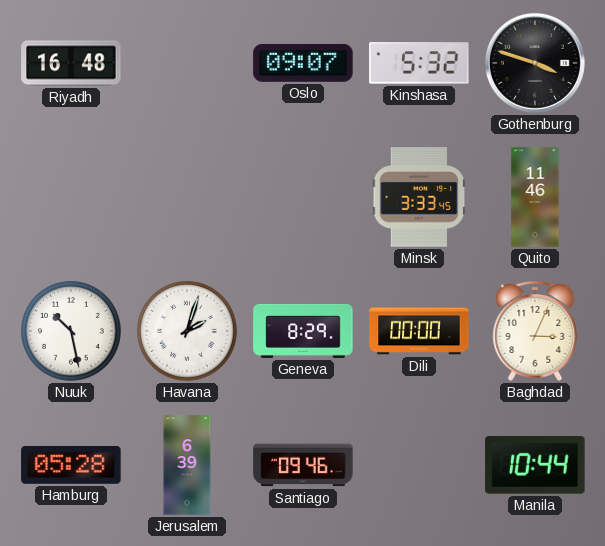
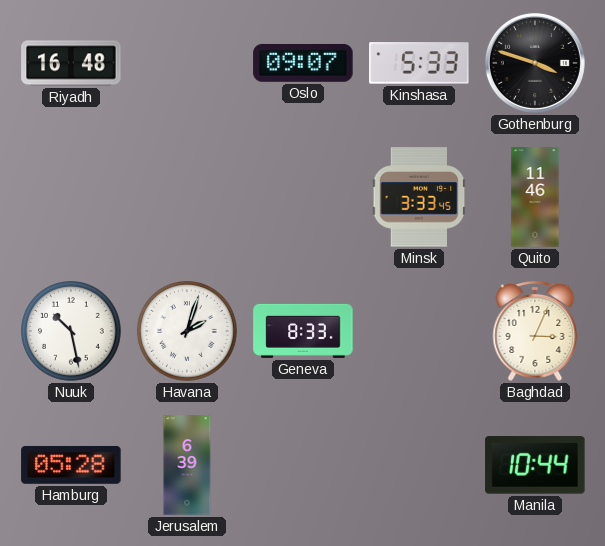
Kinshasa: 5:32 -> 5:33
Geneva: 8:29 -> 8:33
Dili: 00:00 -> none
Santiago: 09:46 -> none
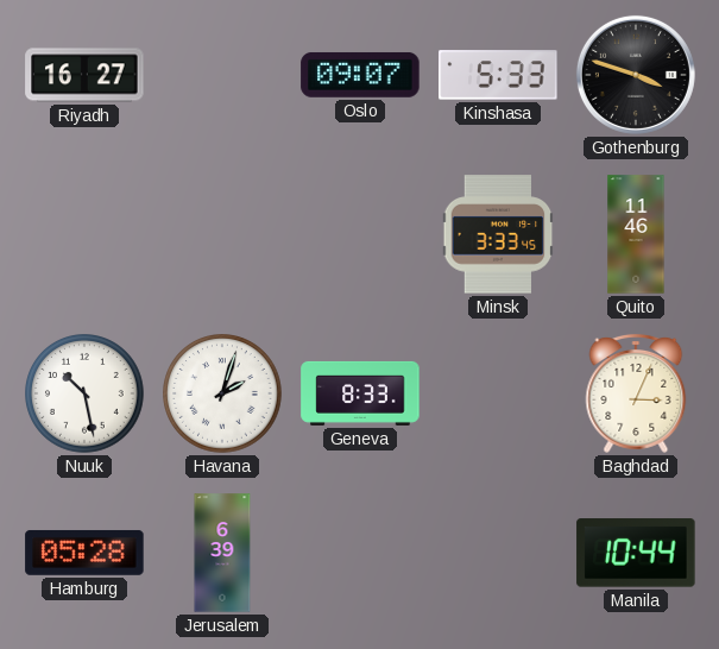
Riyadh: 16:48 -> 16:27
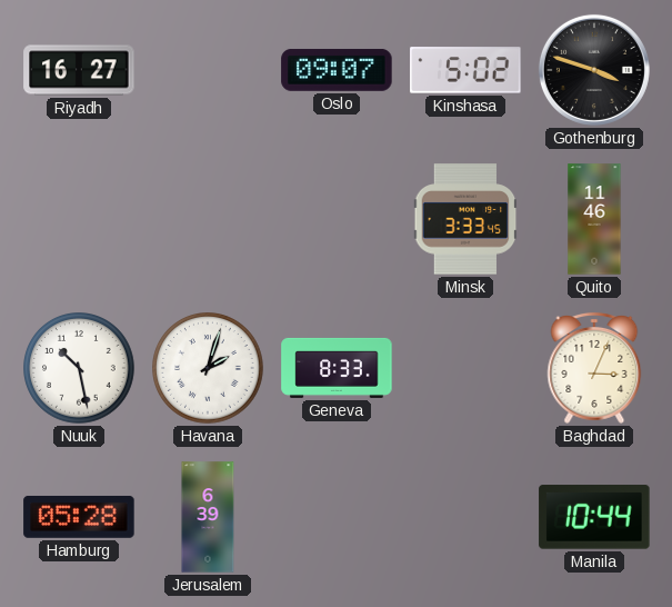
Kinshasa: 5:33 -> 5:02
